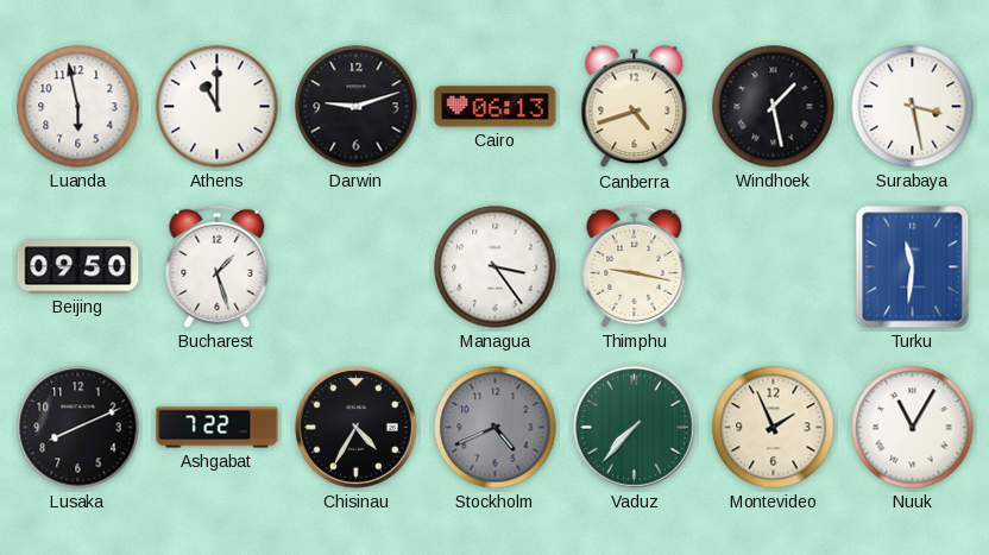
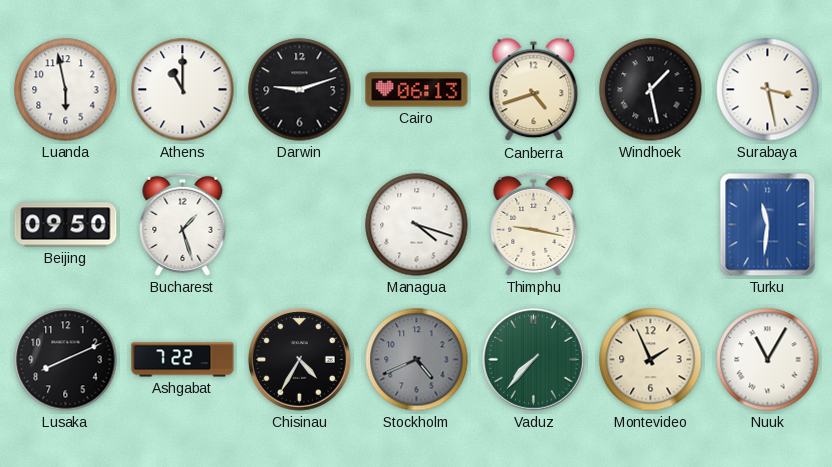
Managua: 3:24 -> 4:18
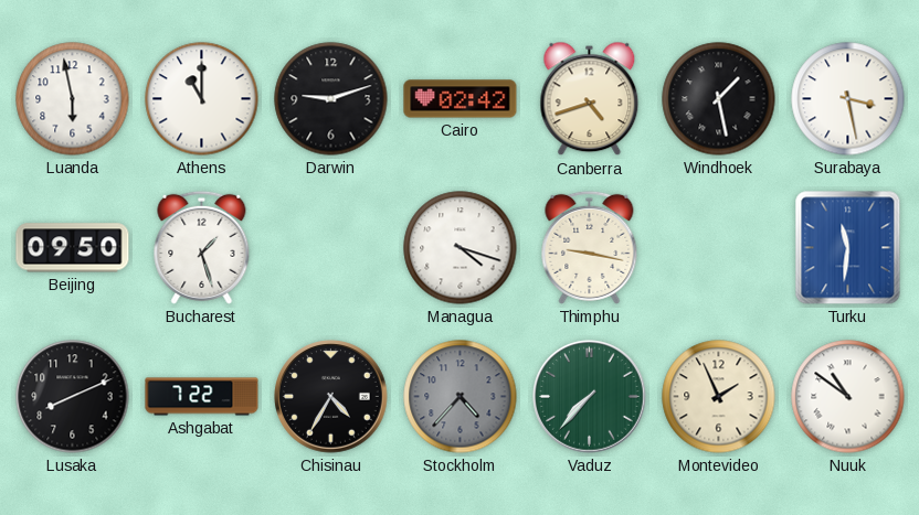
Cairo: 06:13 -> 02:42
Stockholm: 4:41 -> 4:37
Nuuk: 11:05 -> 10:51
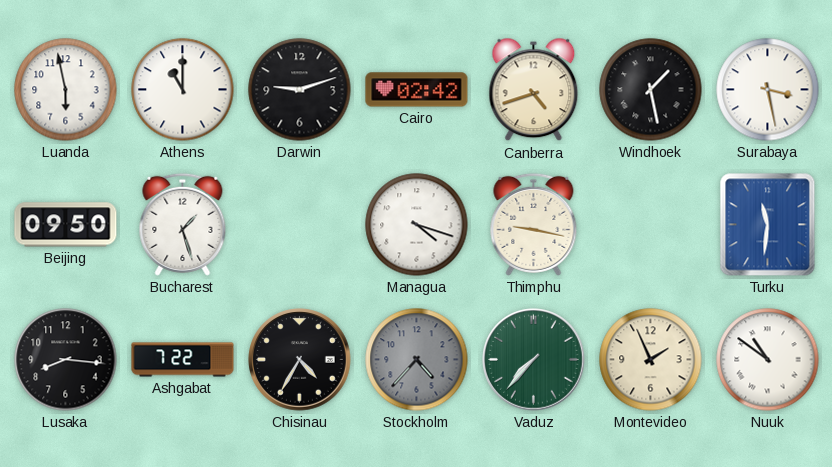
Lusaka: 8:11 -> 8:16
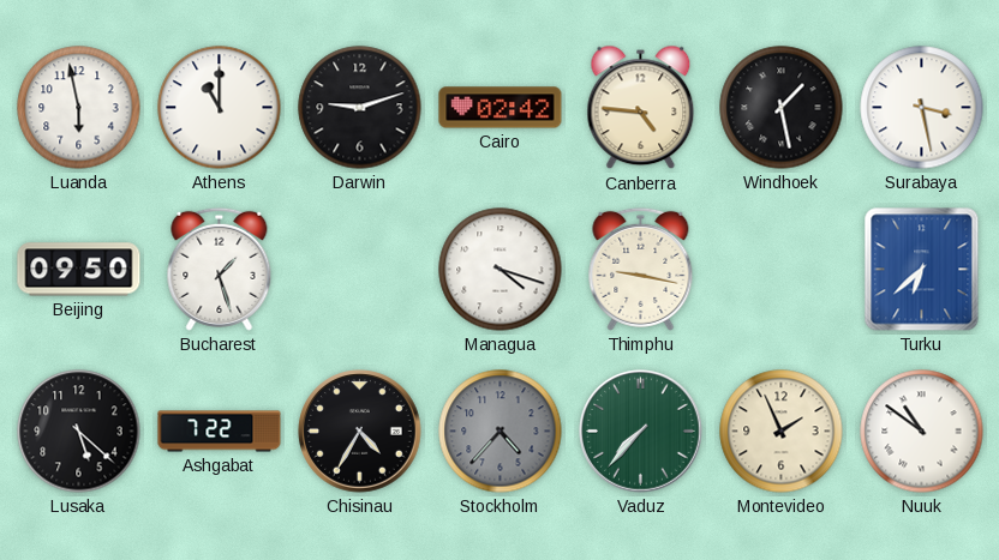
Canberra: 4:42 -> 4:46
Turku: 11:31 -> 6:38
Lusaka: 8:16 -> 5:22
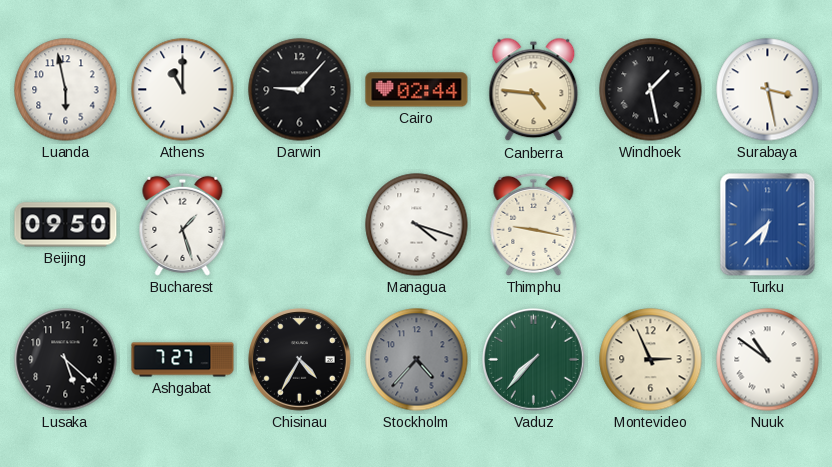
Darwin: 9:12 -> 9:07
Cairo: 02:42 -> 02:44
Ashgabat: 7:22 -> 7:27
Montevideo: 1:56 -> 2:56
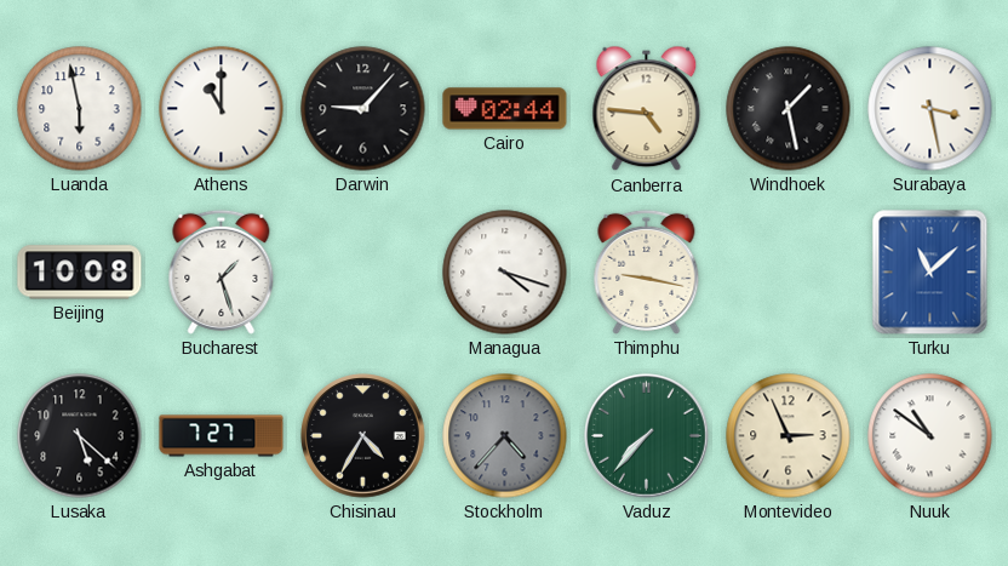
Beijing: 09:50 -> 10:08
Turku: 6:38 -> 11:08
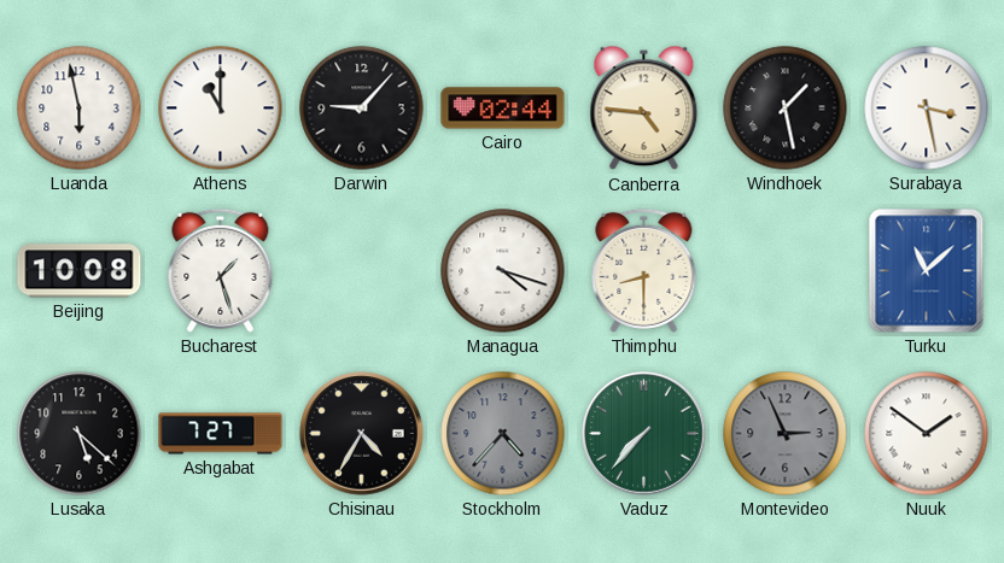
Thimphu: 9:17 -> 8:30
Montevideo dial: cream -> grey
Nuuk: 10:51 -> 1:51
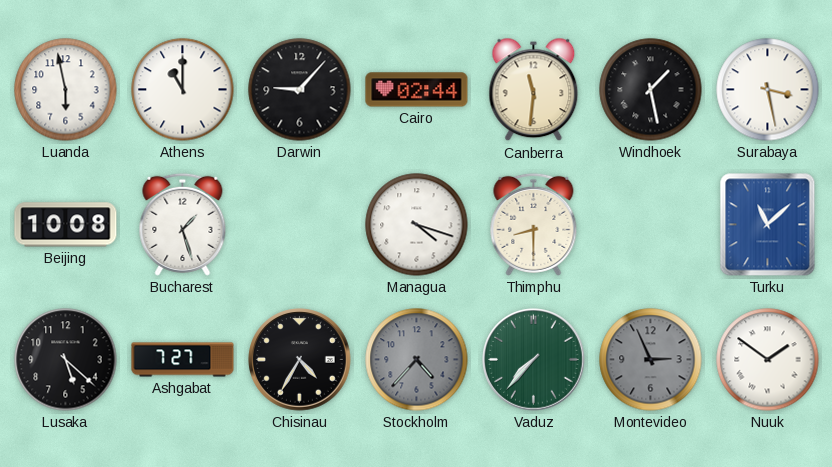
Canberra: 4:46 -> 11:31
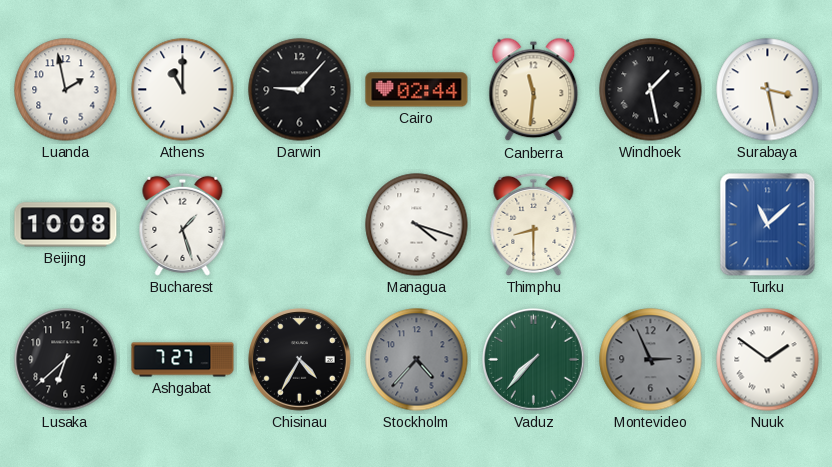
Luanda: 5:58 -> 1:58
Lusaka: 5:22 -> 6:38
